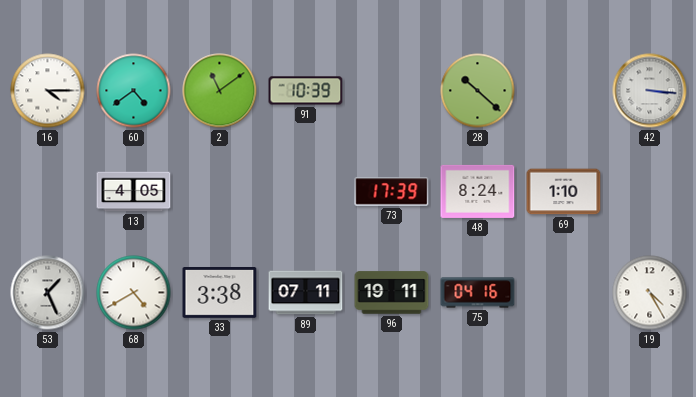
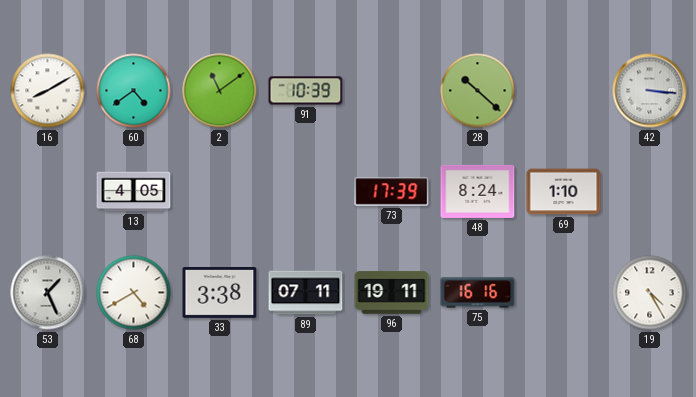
16: 4:15 -> 8:10
75: 04:16 -> 16:16
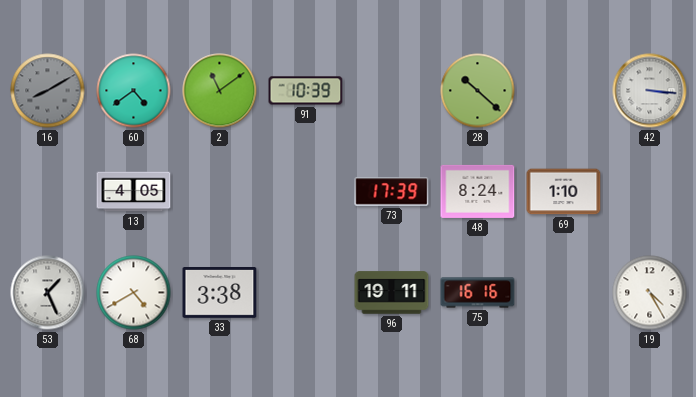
16 dial: white -> grey
89: 07:11 -> none
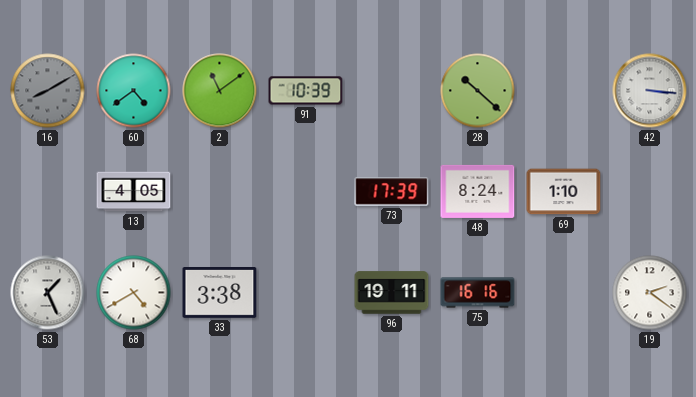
19: 4:25 -> 2:21
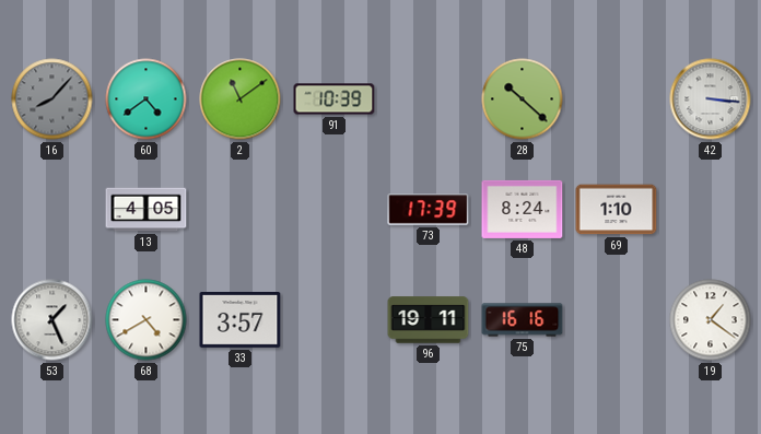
16: 8:10 -> 8:07
33: 3:38 -> 3:57
19: 2:21 -> 1:21
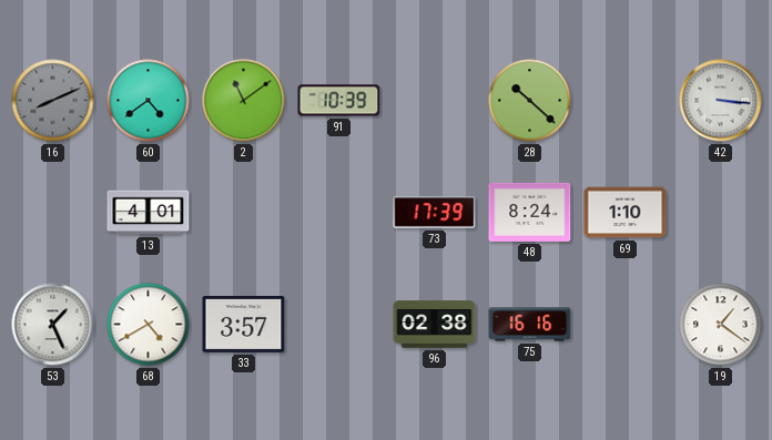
16: 8:07 -> 8:11
13: 4:05 -> 4:01
96: 19:11 -> 02:38
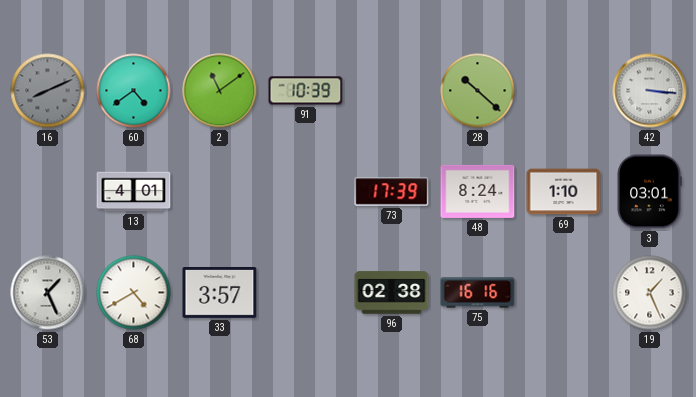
3: none -> 03:01
19: 1:21 -> 1:26
